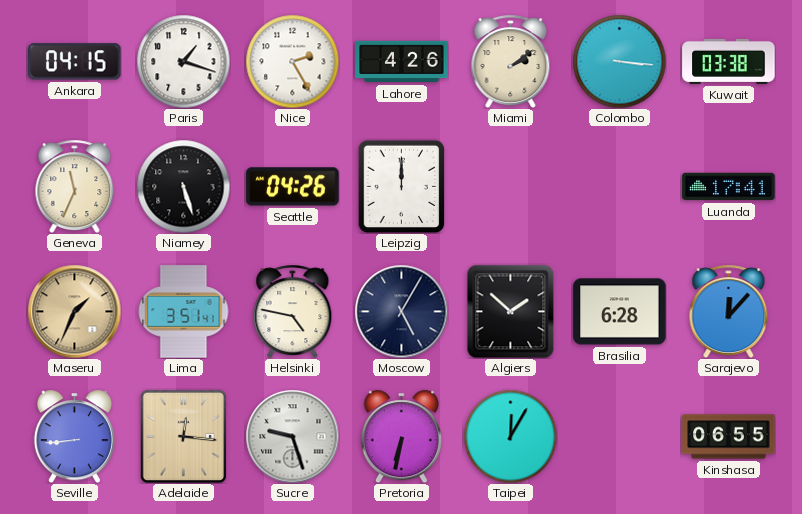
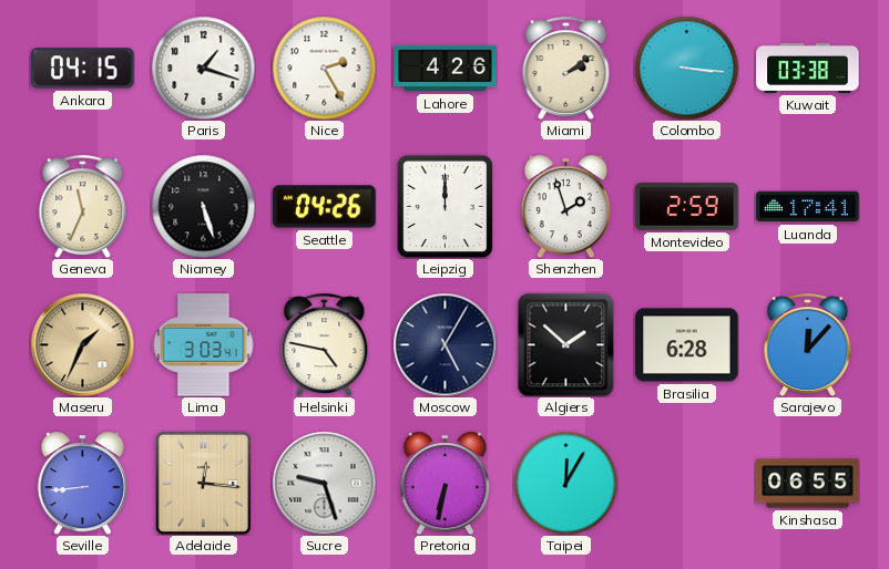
Shenzhen: none -> 1:57
Montevideo: none -> 2:59
Lima: 3:51 -> 3:03
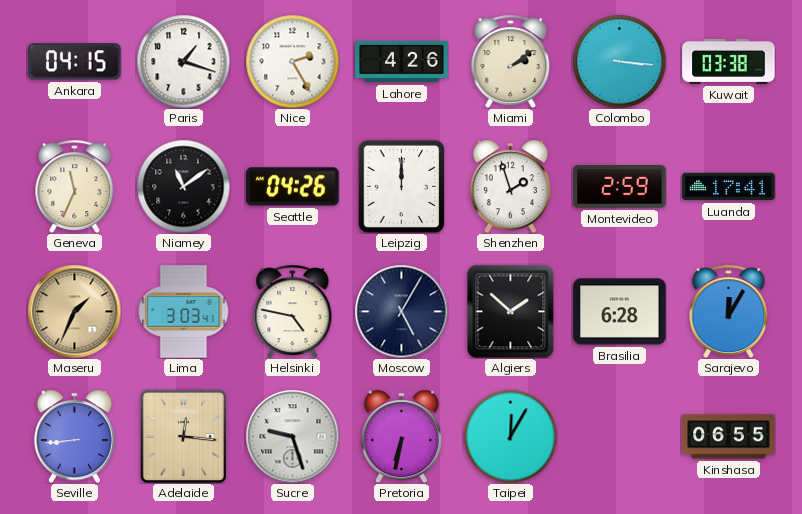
Niamey: 5:27 -> 11:09
Sarajevo: 12:07 -> 12:05
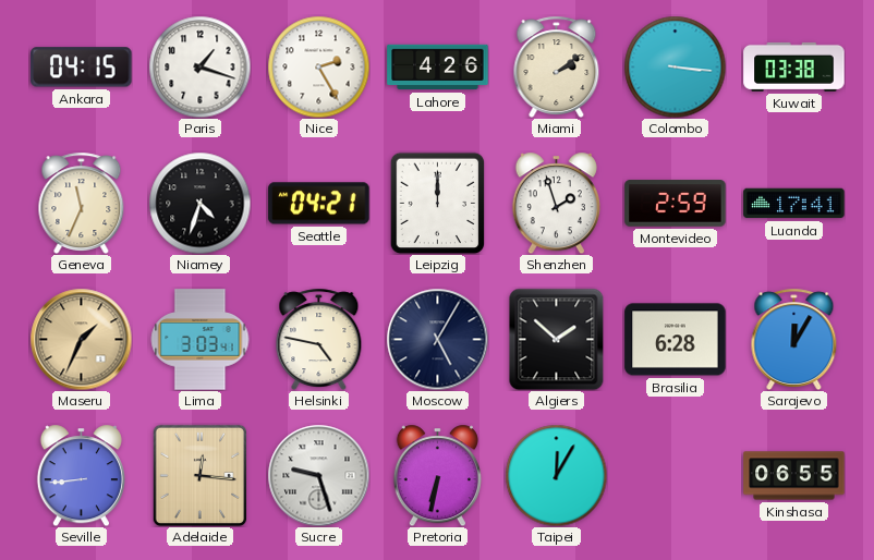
Niamey: 11:09 -> 4:33
Seattle: 04:26 -> 04:21
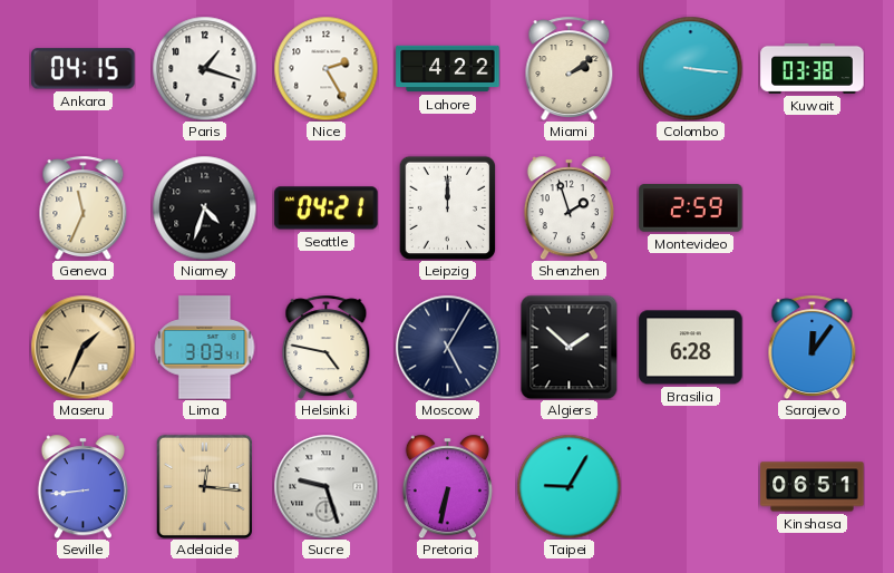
Lahore: 4:26 -> 4:22
Luanda: 17:41 -> none
Sarajevo: 12:05 -> 12:06
Taipei: 12:05 -> 9:05
Kinshasa: 06:55 -> 06:51
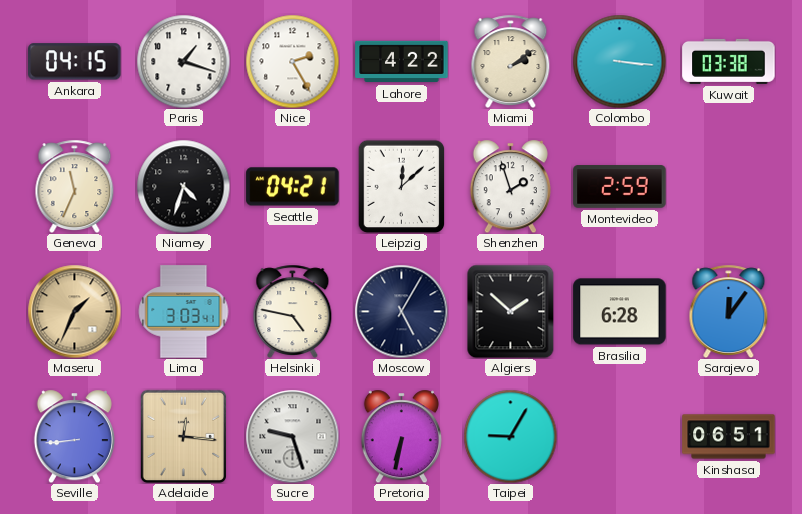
Leipzig: 12:00 -> 12:08
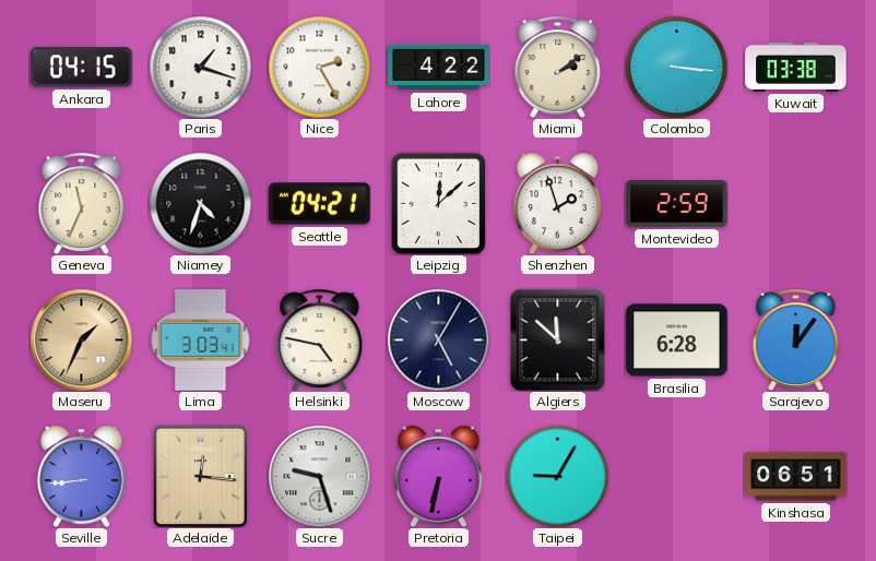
Algiers: 1:52 -> 11:52
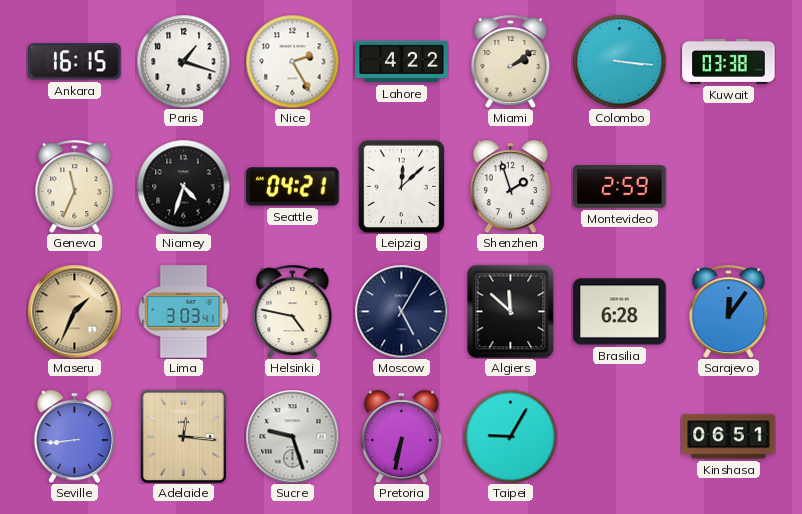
Ankara: 04:15 -> 16:15
